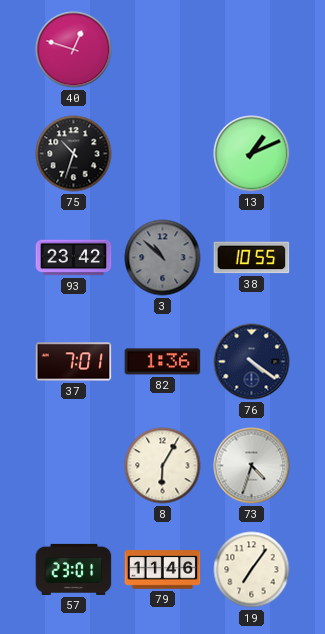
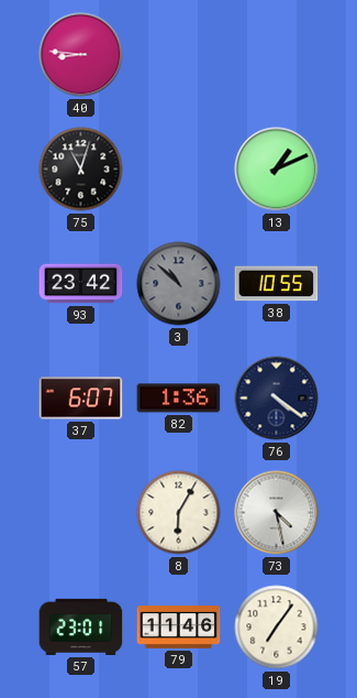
40: 12:48 -> 8:46
75: 10:33 -> 11:03
37: 7:01 -> 6:07
73: 4:33 -> 4:28
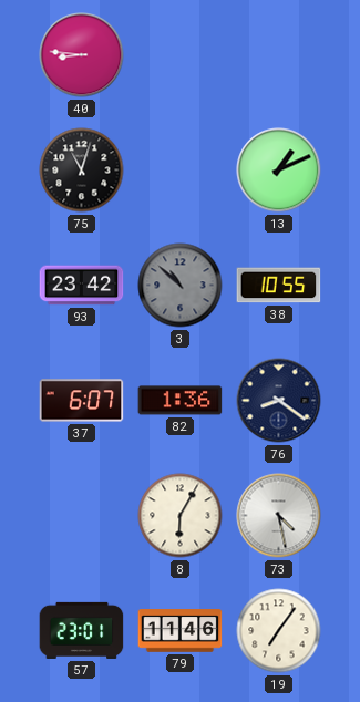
76: 4:21 -> 8:21
